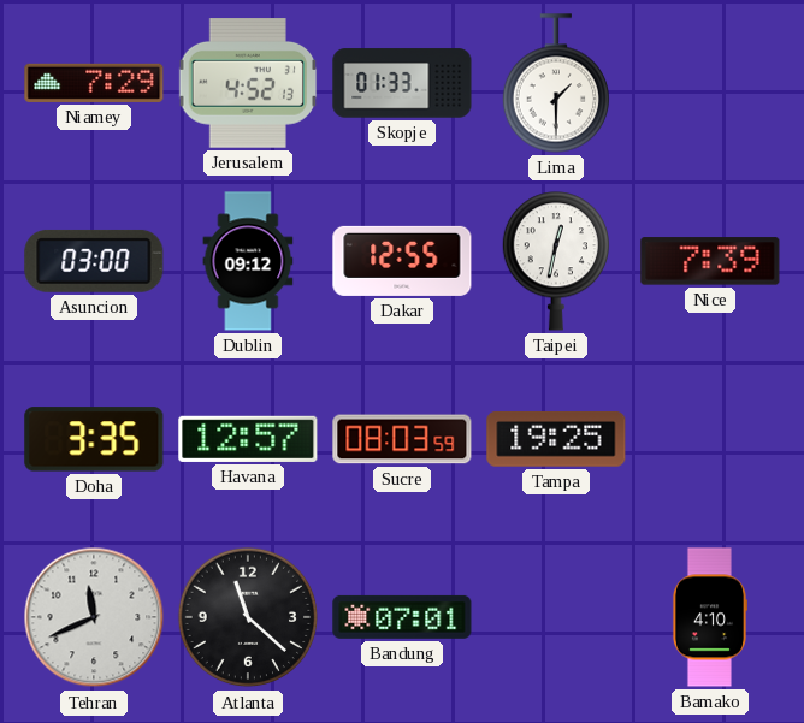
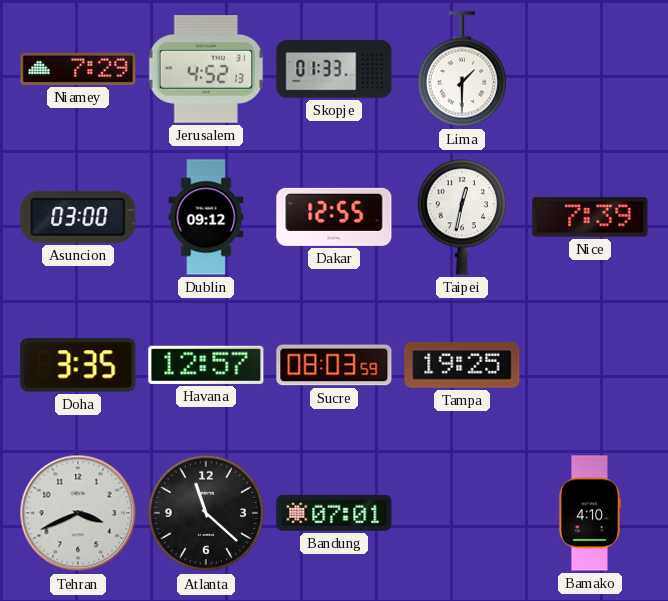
Tehran: 11:41 -> 3:41
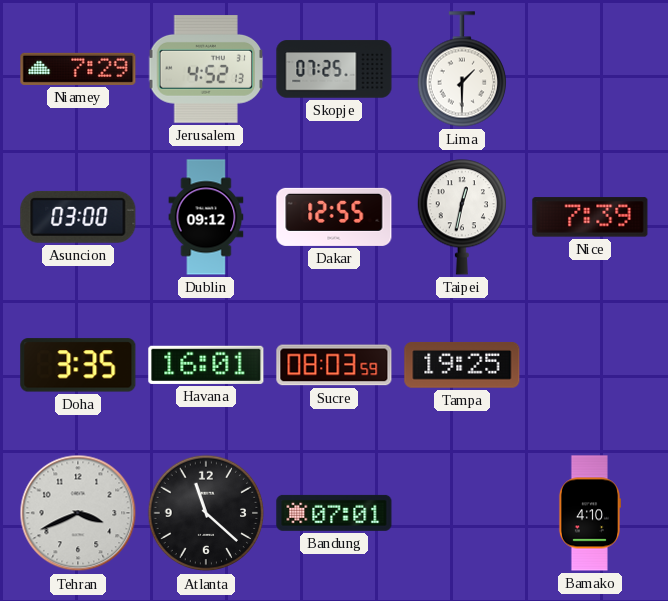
Skopje: 01:33 -> 07:25
Havana: 12:57 -> 16:01
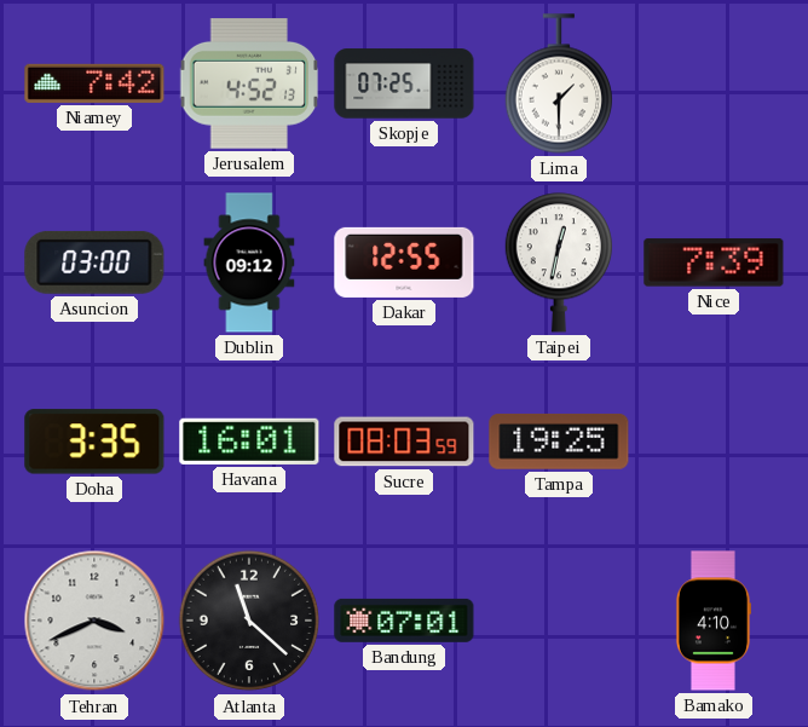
Niamey: 7:29 -> 7:42
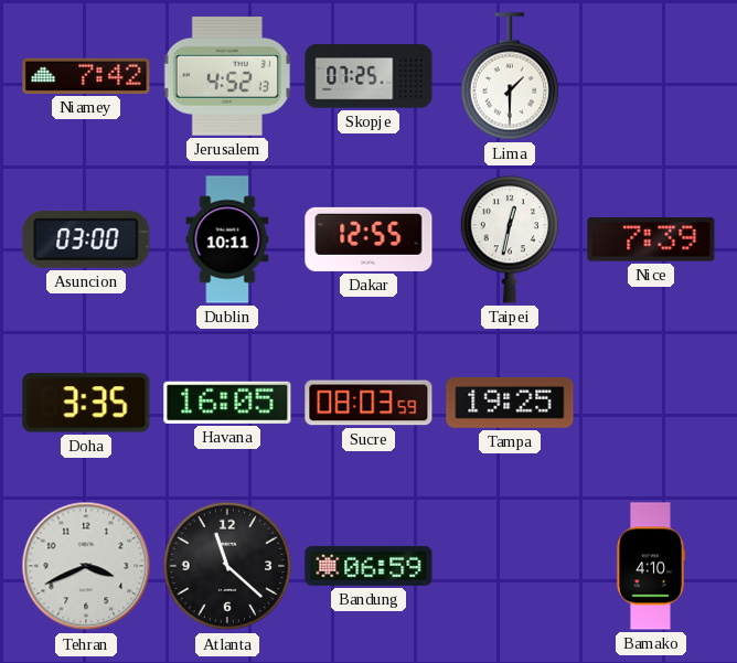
Dublin: 09:12 -> 10:11
Havana: 16:01 -> 16:05
Bandung: 07:01 -> 06:59
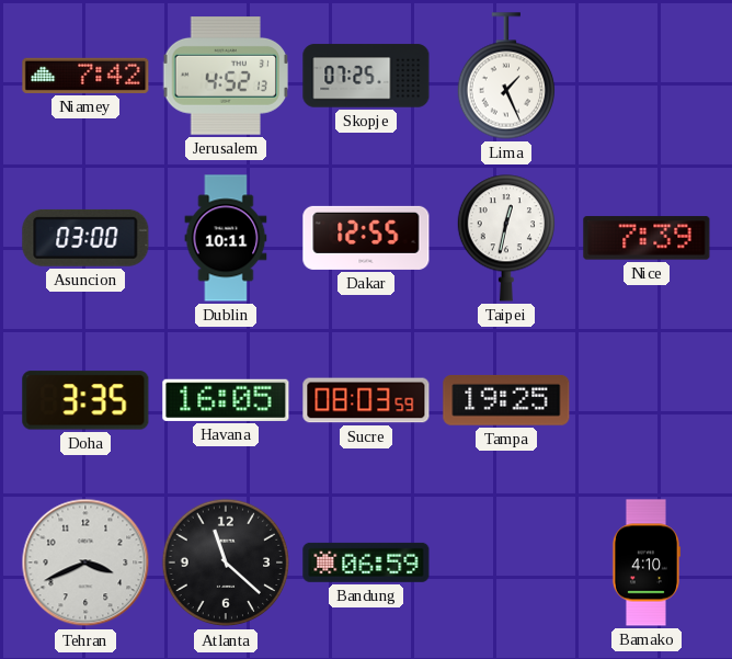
Lima: 1:30 -> 1:26
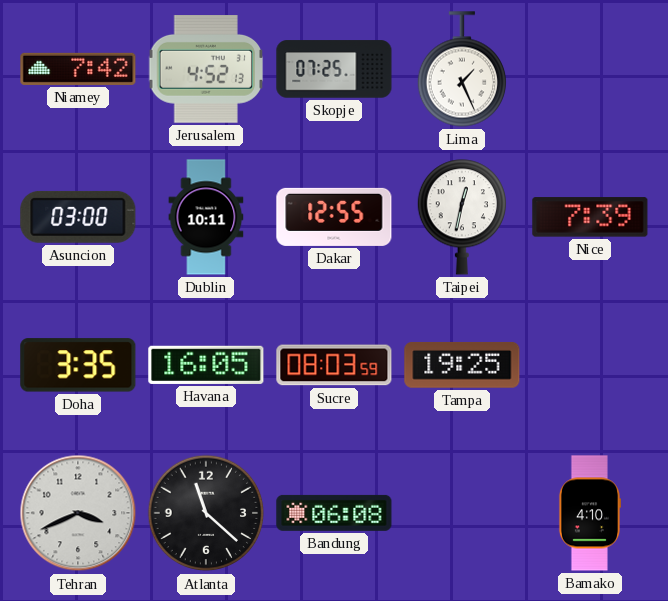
Bandung: 06:59 -> 06:08
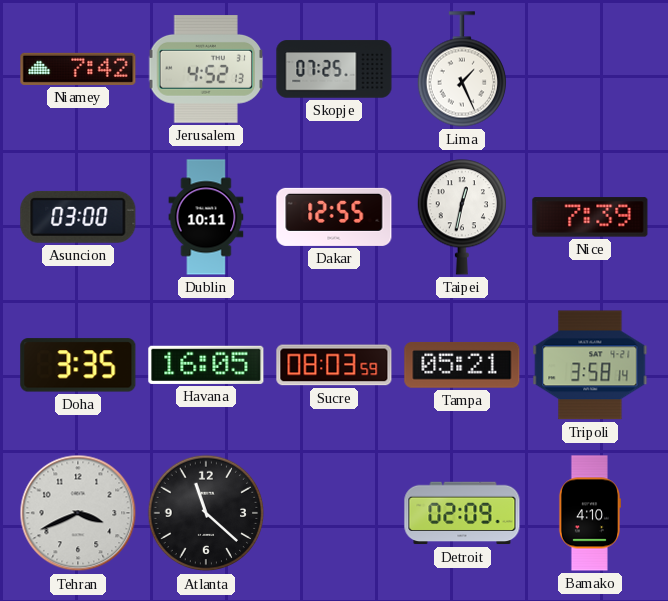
Tampa: 19:25 -> 05:21
Tripoli: none -> 3:58
Bandung: 06:08 -> none
Detroit: none -> 02:09
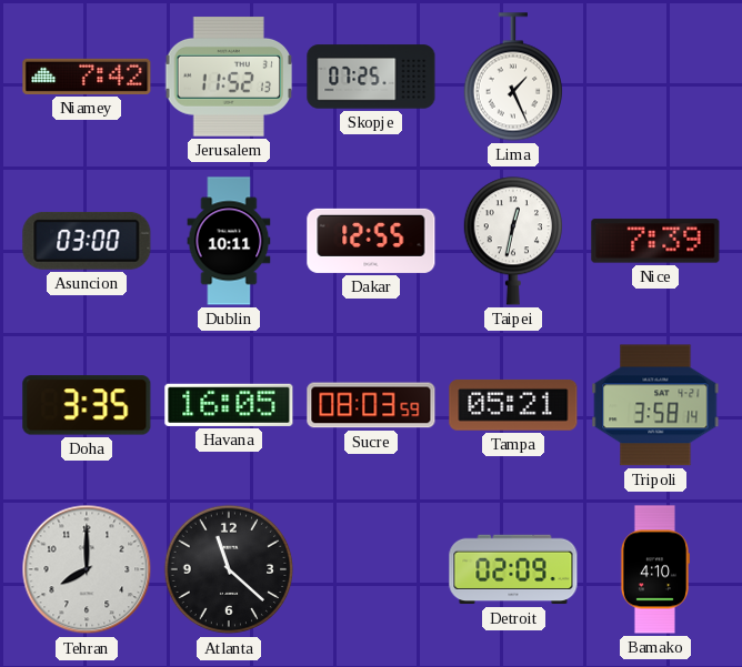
Jerusalem: 4:52 -> 11:52
Tehran: 3:41 -> 8:00
